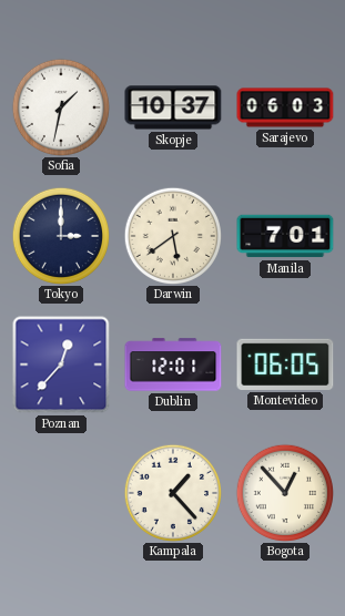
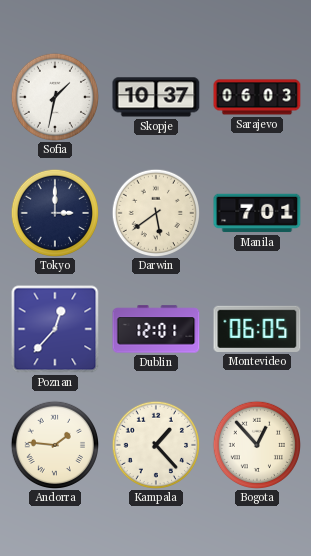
Andorra: none -> 1:46
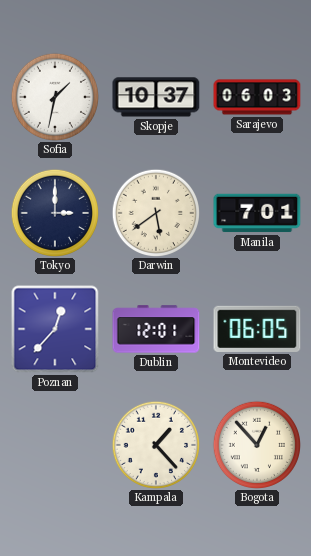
Andorra: 1:46 -> none
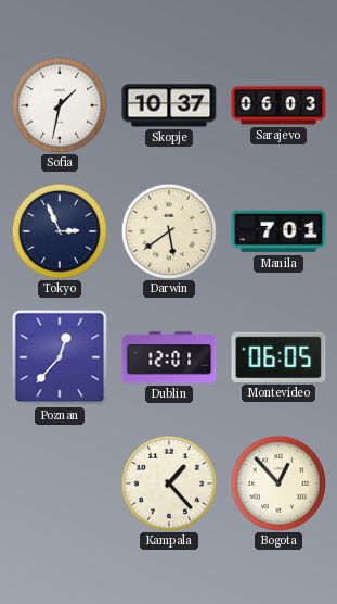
Tokyo: 3:00 -> 2:56
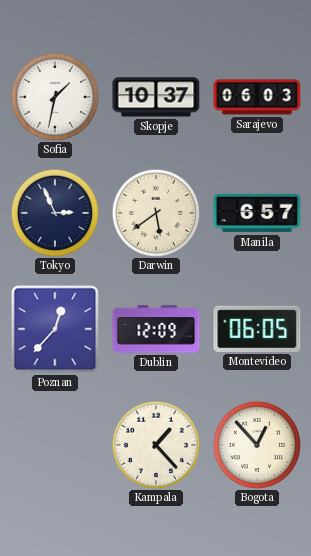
Manila: 7:01 -> 6:57
Dublin: 12:01 -> 12:09
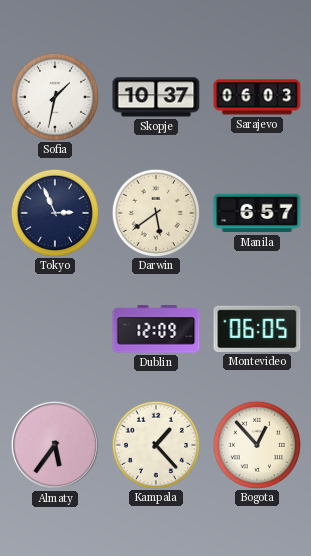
Poznan: 12:37 -> none
Almaty: none -> 5:36
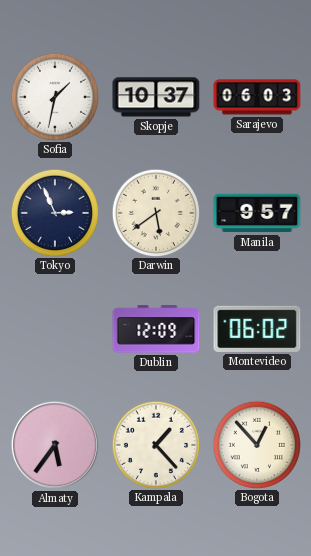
Manila: 6:57 -> 9:57
Montevideo: 06:05 -> 06:02
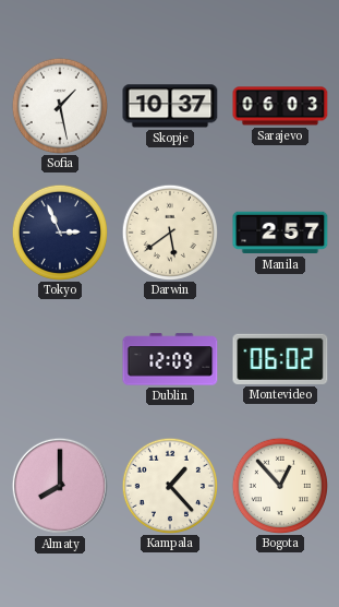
Sofia: 1:32 -> 1:28
Manila: 9:57 -> 2:57
Almaty: 5:36 -> 8:00
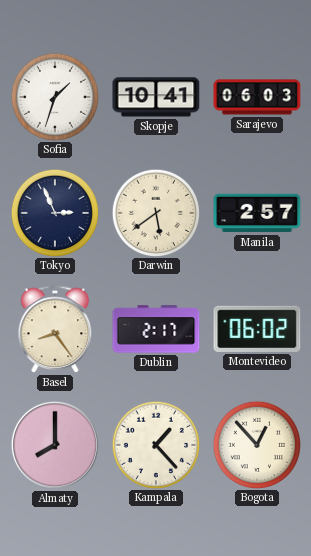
Sofia: 1:28 -> 1:33
Skopje: 10:37 -> 10:41
Basel: none -> 8:24
Dublin: 12:09 -> 2:17
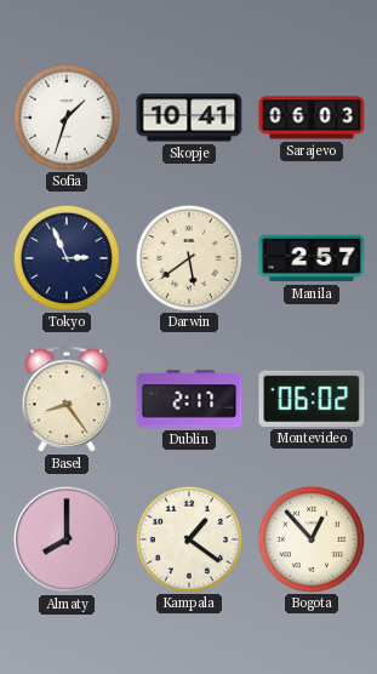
Kampala: 1:23 -> 1:21
